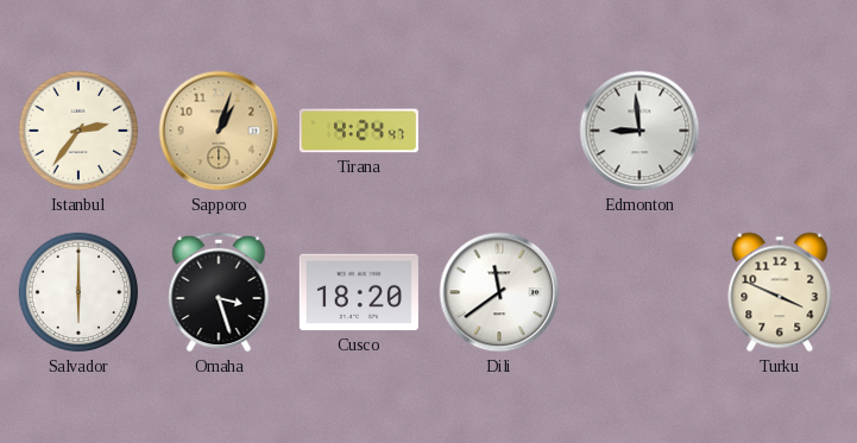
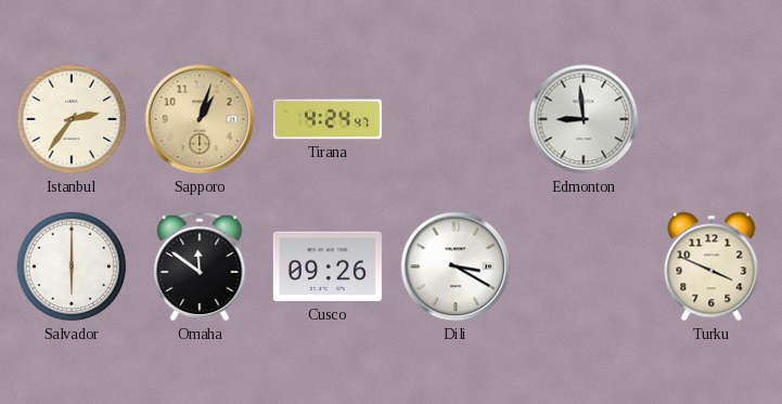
Omaha: 3:27 -> 11:51
Cusco: 18:20 -> 09:26
Dili: 11:39 -> 3:20
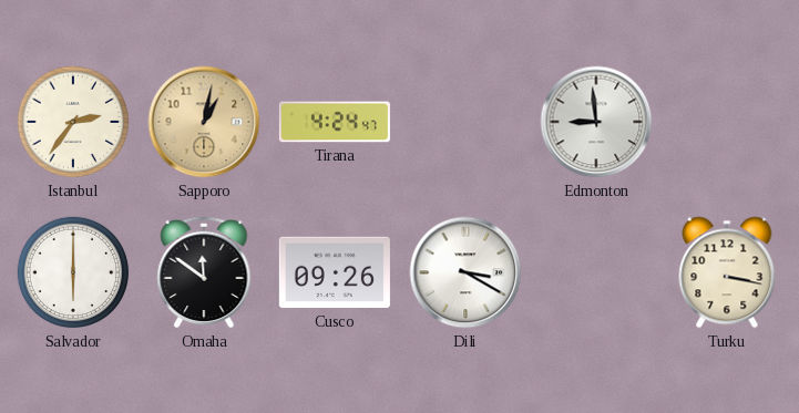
Sapporo: 1:03 -> 1:02
Turku: 3:49 -> 3:17
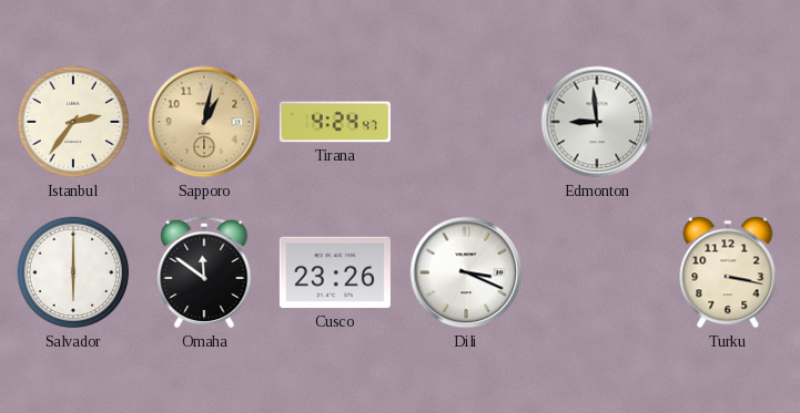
Cusco: 09:26 -> 23:26
Dili: 3:20 -> 3:19
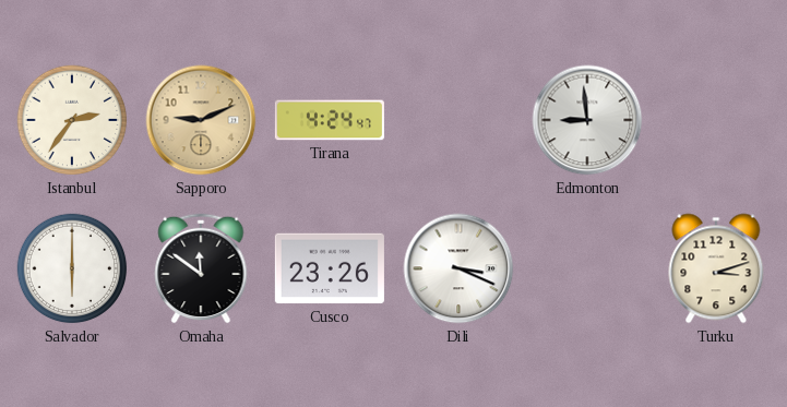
Sapporo: 1:02 -> 9:11
Turku: 3:17 -> 3:12
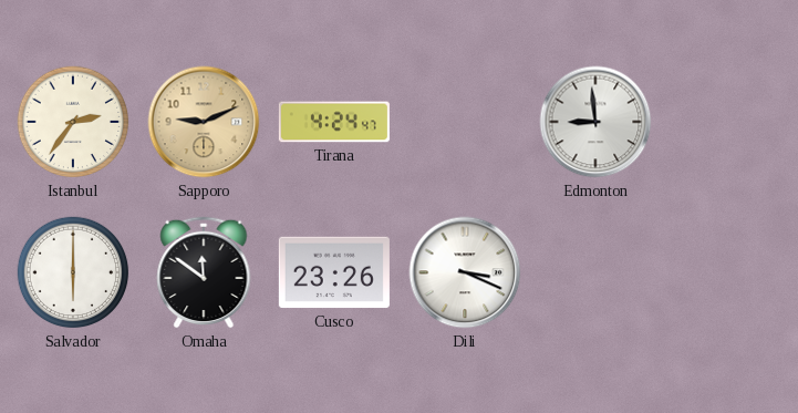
Turku: 3:12 -> none
